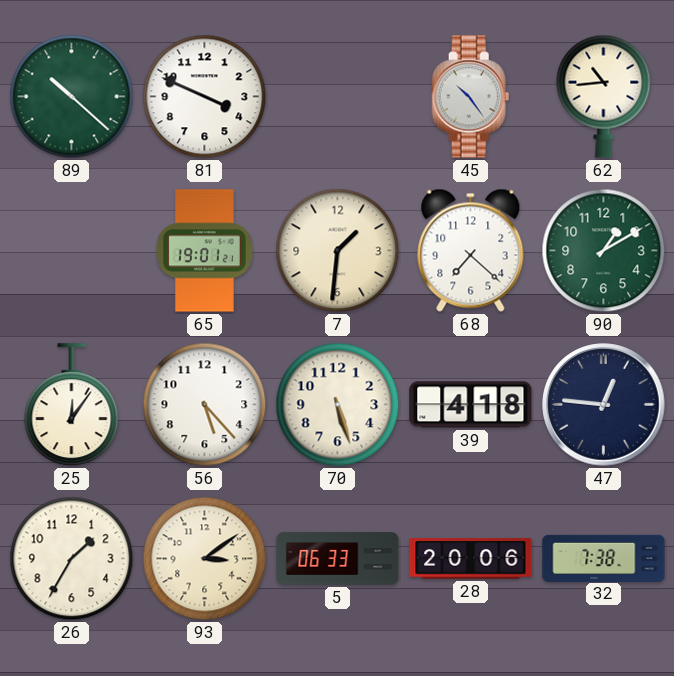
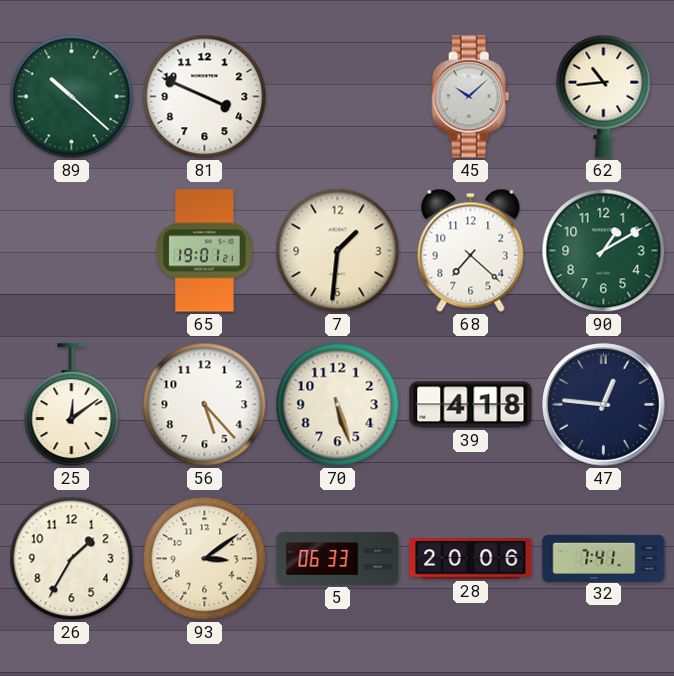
45: 10:24 -> 10:08
25: 12:06 -> 12:09
32: 7:38 -> 7:41
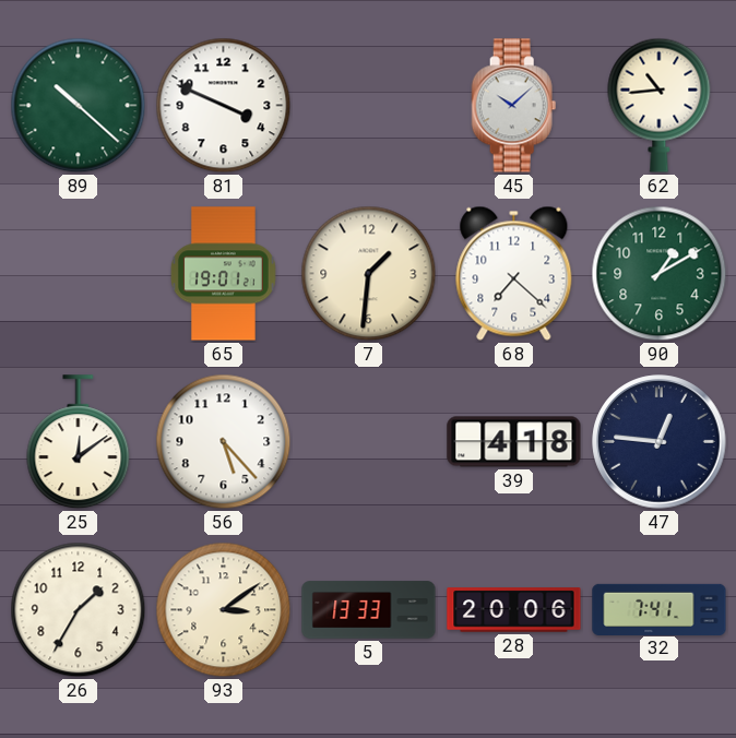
70: 5:27 -> none
5: 06:33 -> 13:33
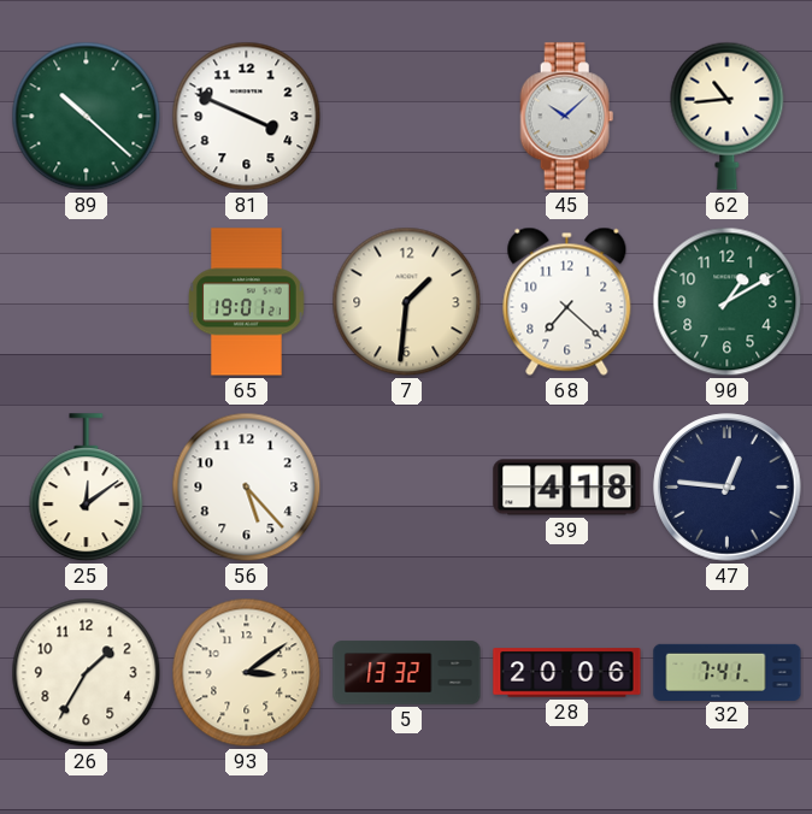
5: 13:33 -> 13:32
